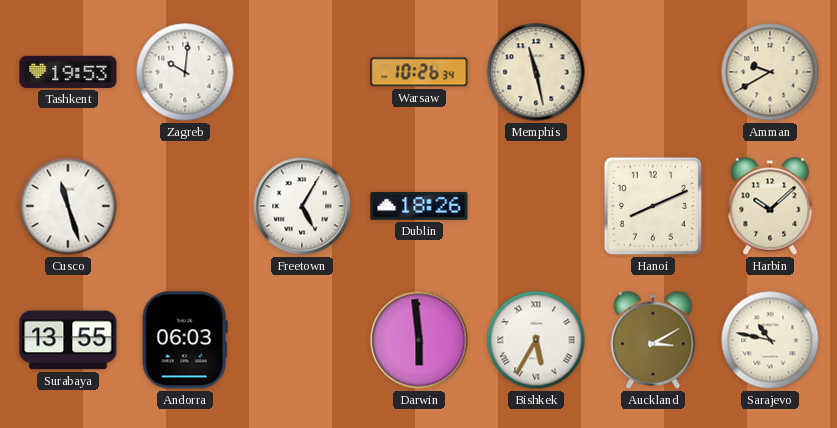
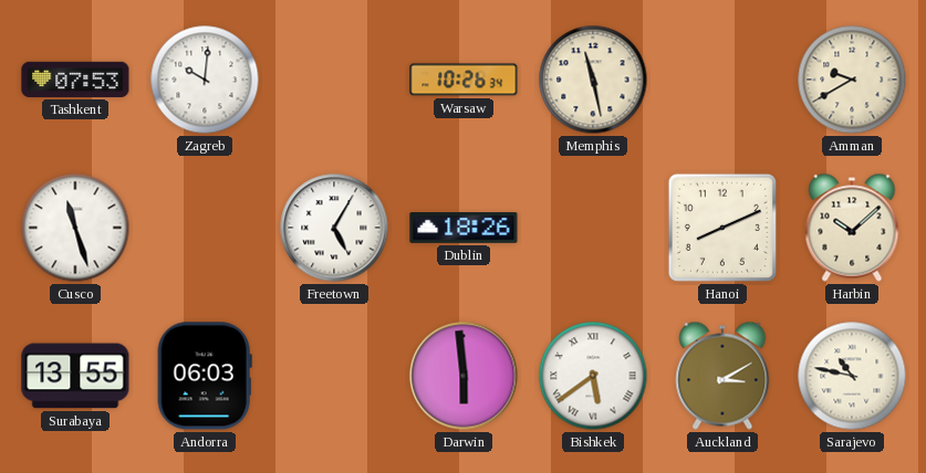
Tashkent: 19:53 -> 07:53
Bishkek: 5:35 -> 5:39
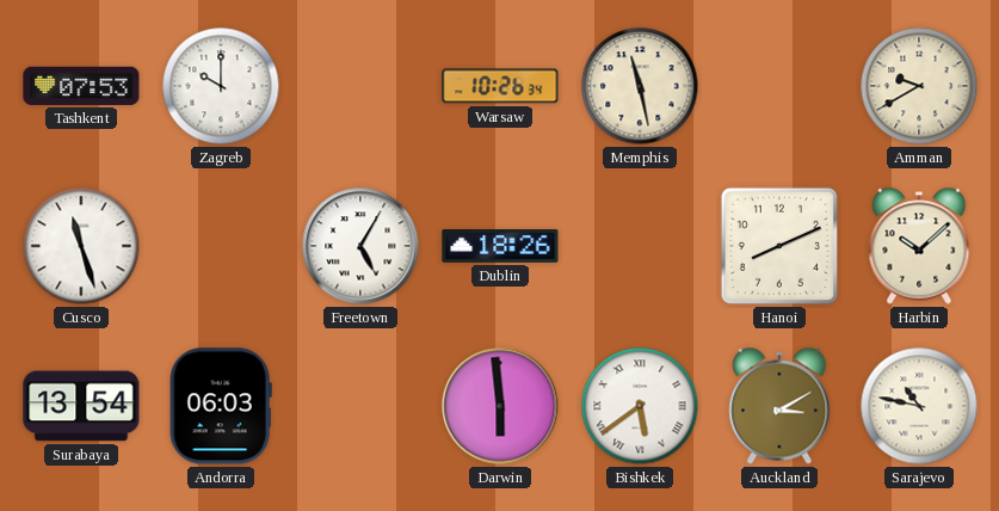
Zagreb: 10:01 -> 10:00
Surabaya: 13:55 -> 13:54
